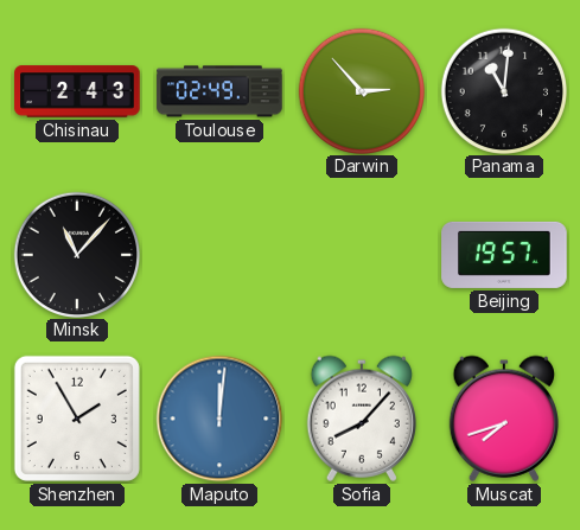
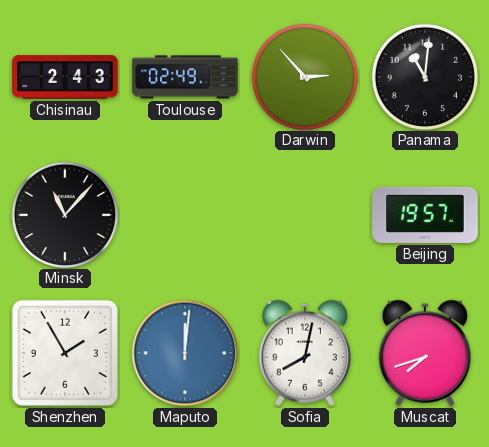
Sofia: 8:07 -> 8:02
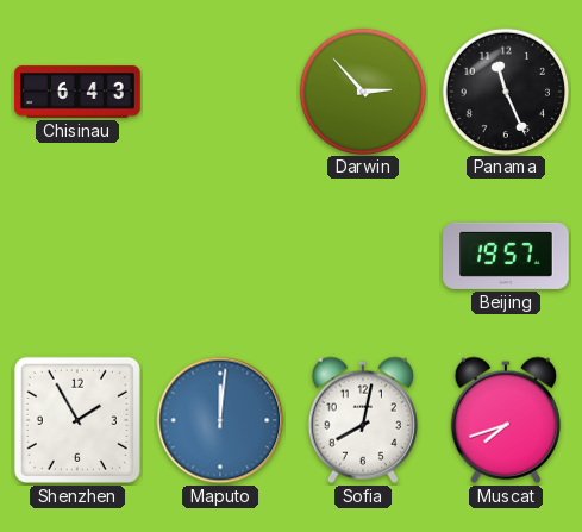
Chisinau: 2:43 -> 6:43
Toulouse: 02:49 -> none
Panama: 11:01 -> 11:26
Minsk: 11:07 -> none
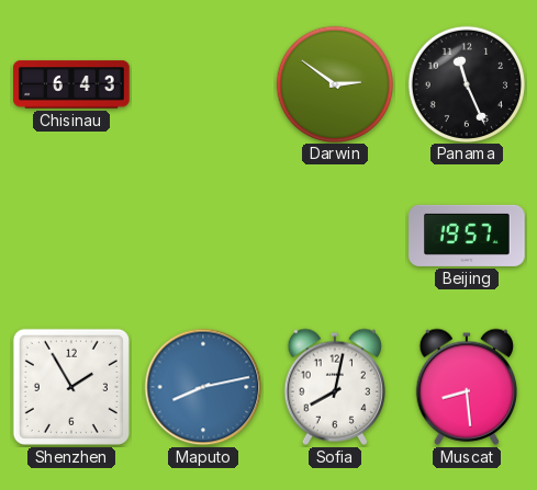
Darwin: 2:53 -> 2:51
Maputo: 12:01 -> 8:13
Muscat: 7:42 -> 8:29
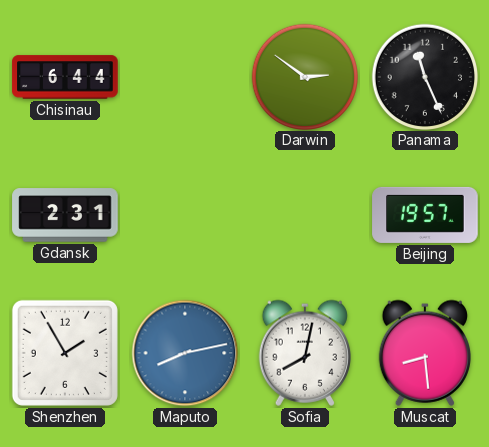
Chisinau: 6:43 -> 6:44
Gdansk: none -> 2:31
